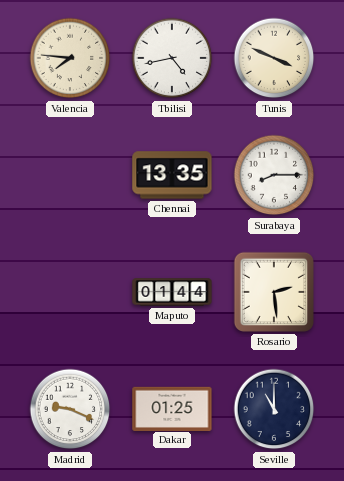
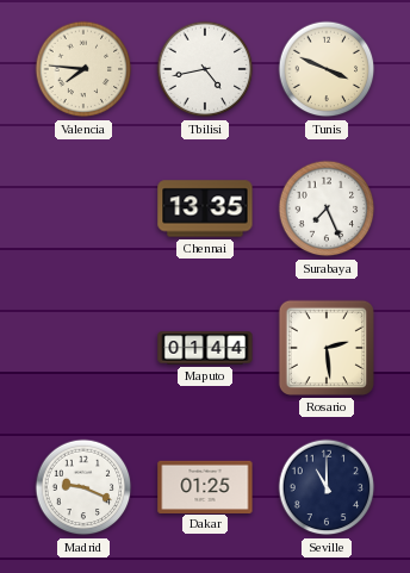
Surabaya: 8:15 -> 7:26
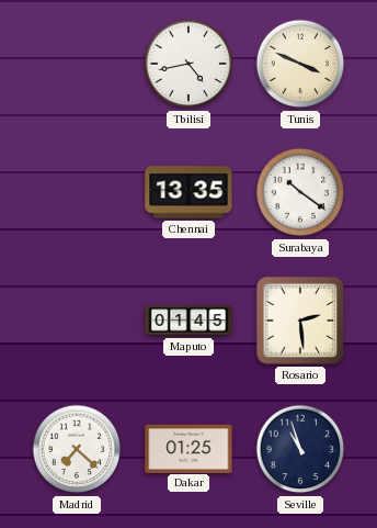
Valencia: 7:46 -> none
Surabaya: 7:26 -> 10:21
Maputo: 01:44 -> 01:45
Madrid: 9:19 -> 7:22
Seville: 11:00 -> 10:57
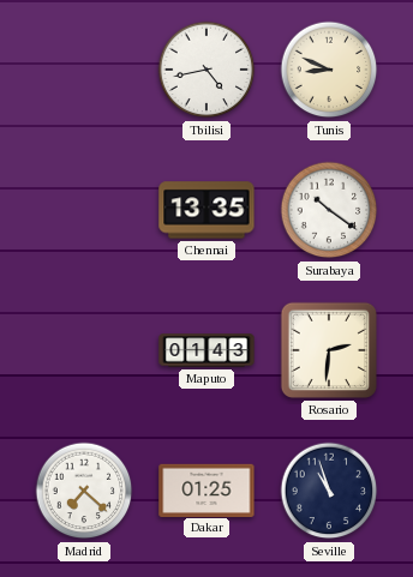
Tunis: 3:49 -> 8:49
Maputo: 01:45 -> 01:43
Rosario: 2:29 -> 2:31
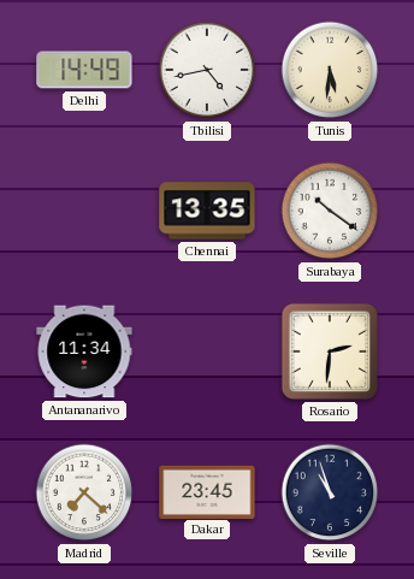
Delhi: none -> 14:49
Tunis: 8:49 -> 5:31
Antananarivo: none -> 11:34
Maputo: 01:43 -> none
Dakar: 01:25 -> 23:45
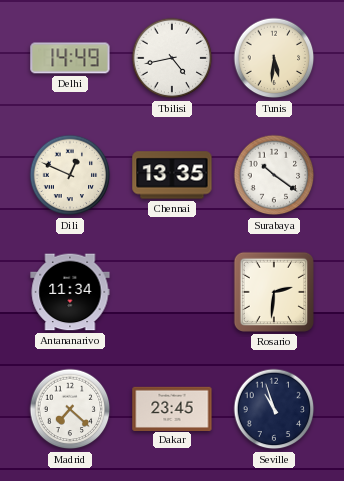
Dili: none -> 12:49
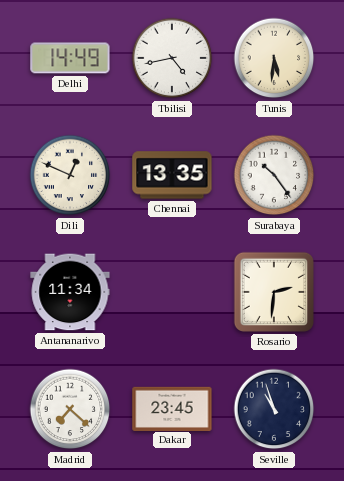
Surabaya: 10:21 -> 10:24
